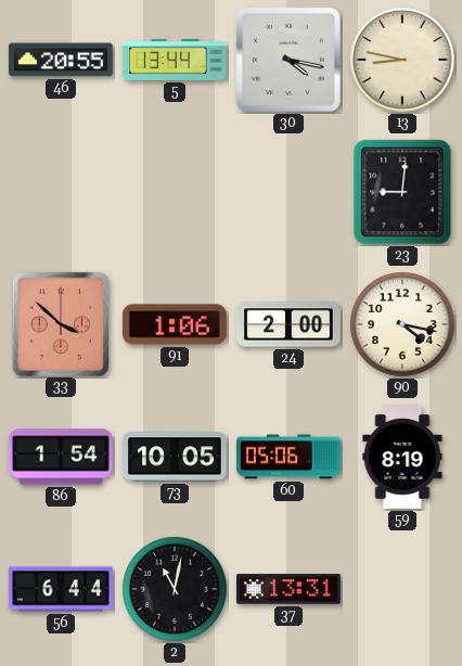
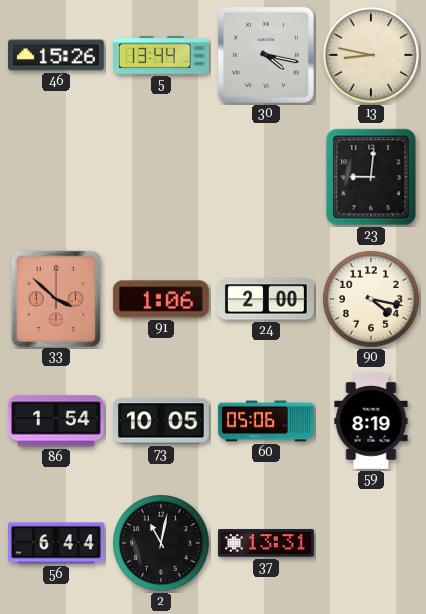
46: 20:55 -> 15:26
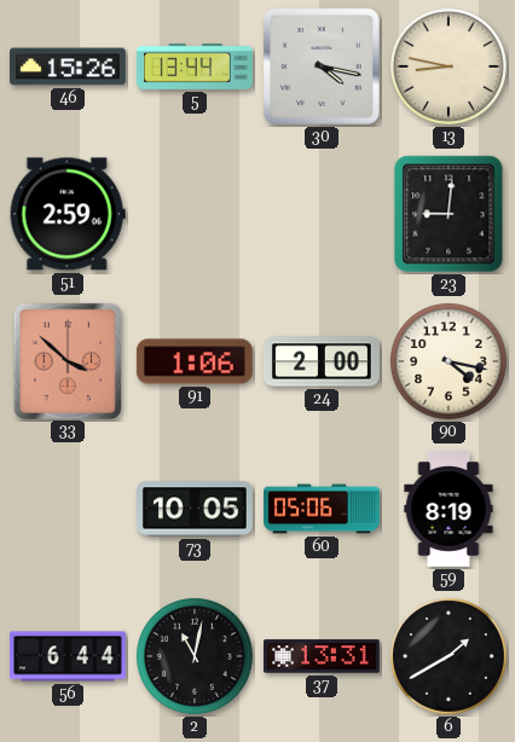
51: none -> 2:59
86: 1:54 -> none
6: none -> 1:40
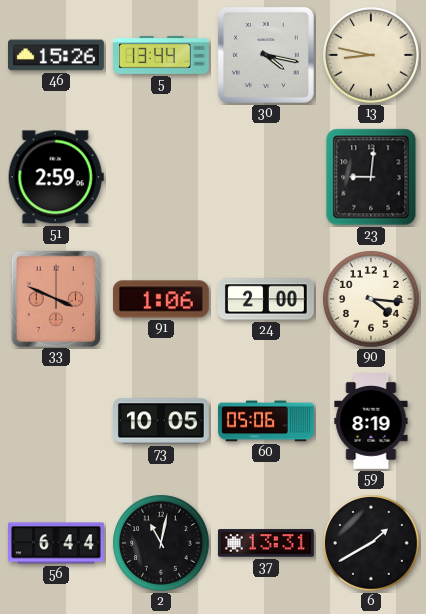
33: 3:52 -> 3:49
90: 4:17 -> 4:16
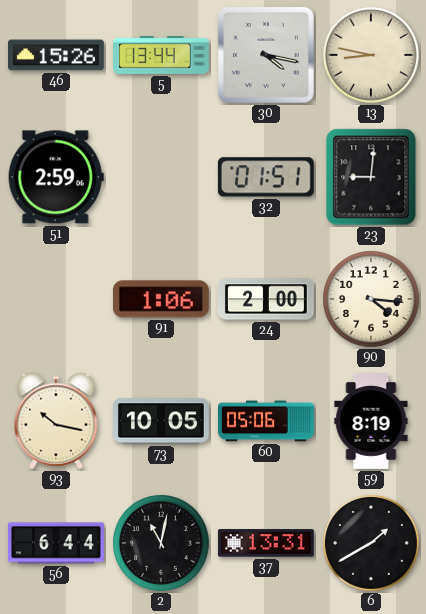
32: none -> 01:51
33: 3:49 -> none
93: none -> 10:17
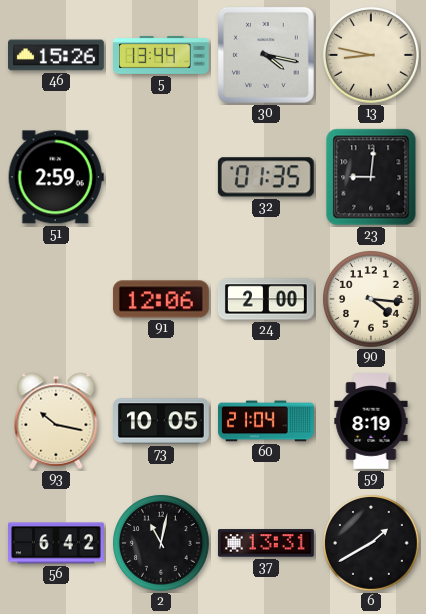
32: 01:51 -> 01:35
91: 1:06 -> 12:06
60: 05:06 -> 21:04
56: 6:44 -> 6:42
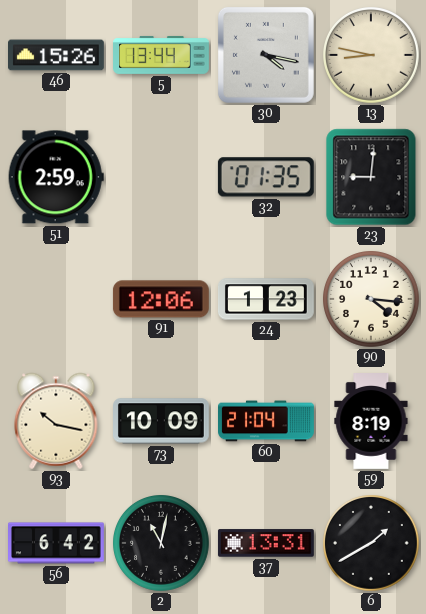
24: 2:00 -> 1:23
73: 10:05 -> 10:09
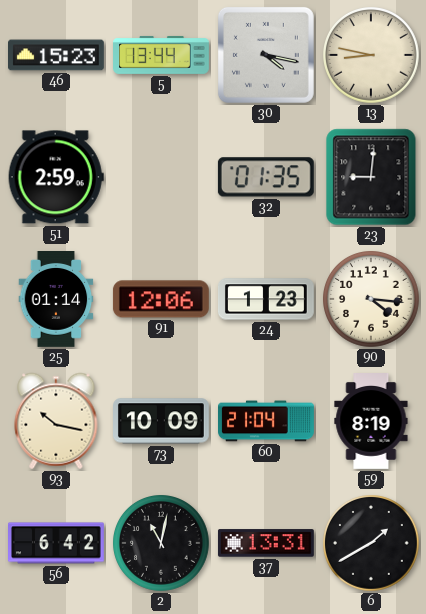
46: 15:26 -> 15:23
25: none -> 01:14
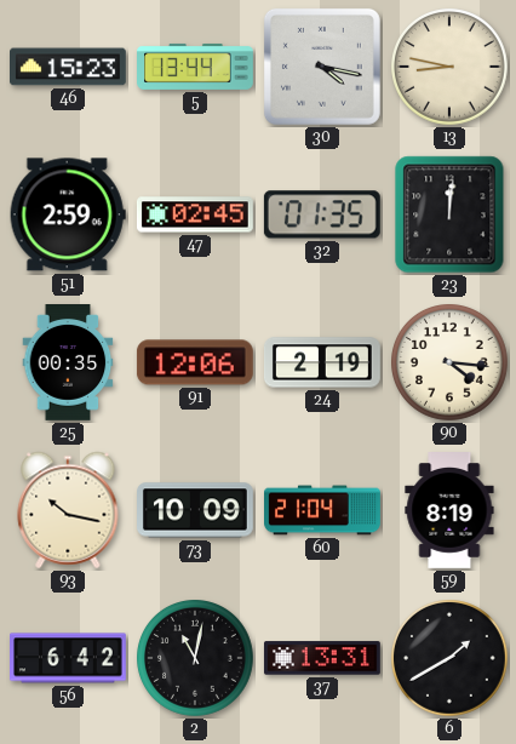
47: none -> 02:45
23: 9:01 -> 12:01
25: 01:14 -> 00:35
24: 1:23 -> 2:19
